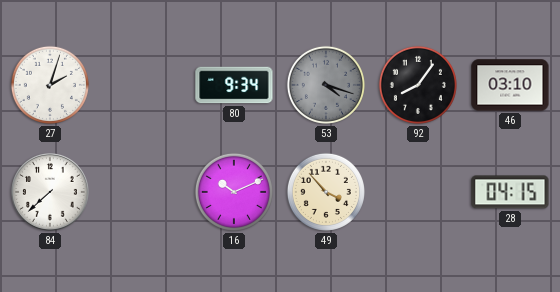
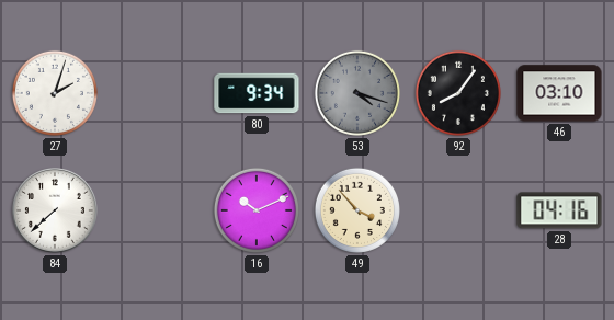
28: 04:15 -> 04:16
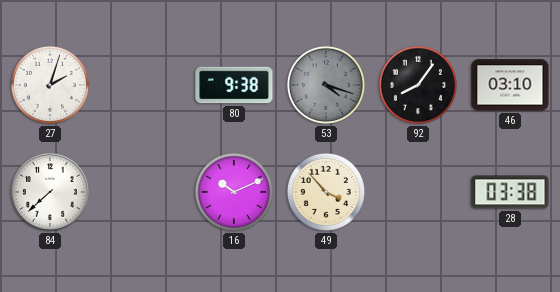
80: 9:34 -> 9:38
28: 04:16 -> 03:38
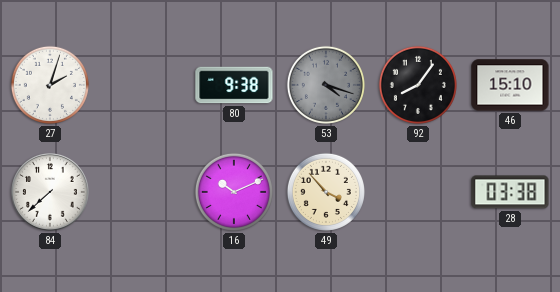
46: 03:10 -> 15:10
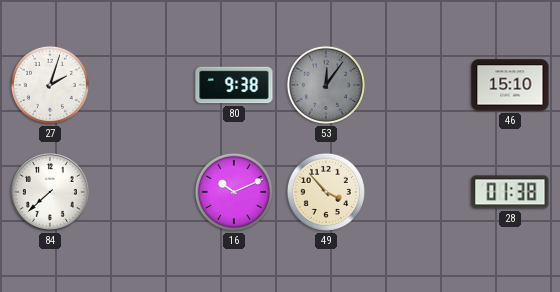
53: 4:18 -> 12:06
92: 8:06 -> none
28: 03:38 -> 01:38
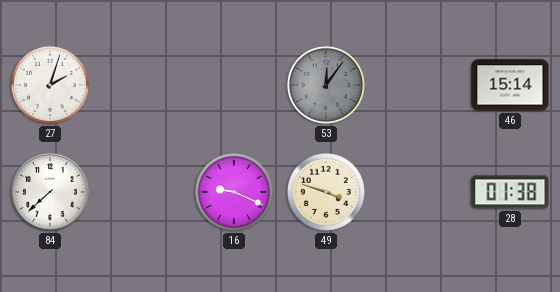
80: 9:38 -> none
46: 15:10 -> 15:14
16: 10:11 -> 9:19
49: 3:53 -> 3:48
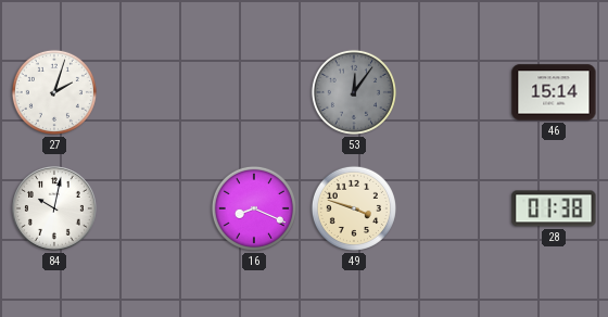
84: 7:38 -> 10:02
16: 9:19 -> 8:19
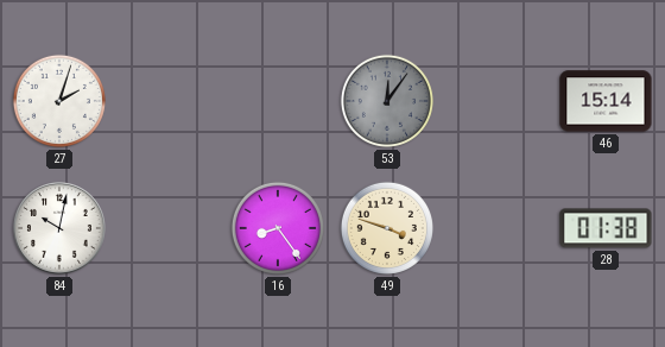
16: 8:19 -> 8:24
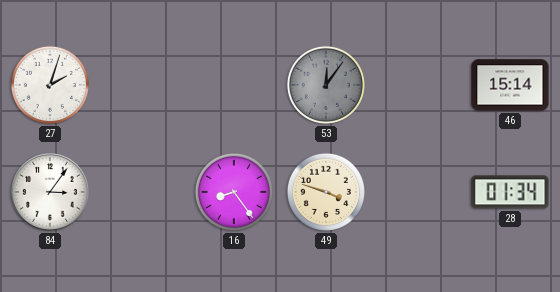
84: 10:02 -> 3:06
28: 01:38 -> 01:34
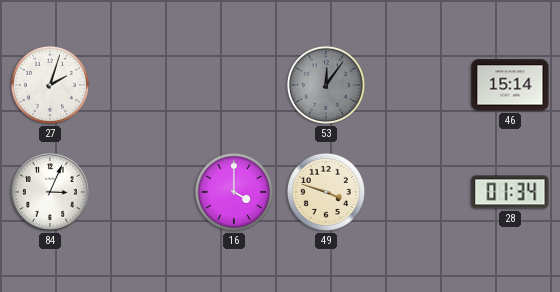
84: 3:06 -> 3:04
16: 8:24 -> 4:00
